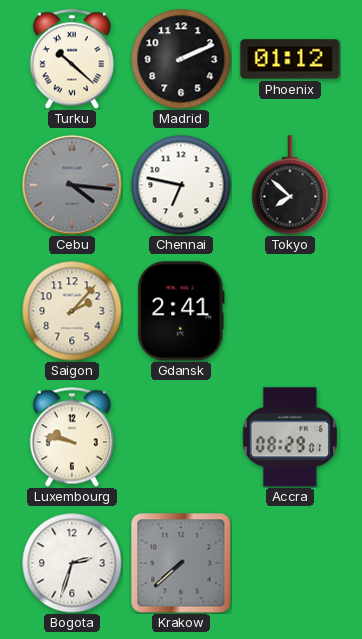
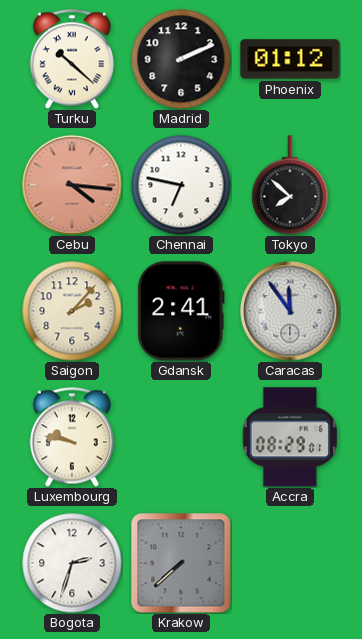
Cebu dial: grey -> salmon
Caracas: none -> 11:54
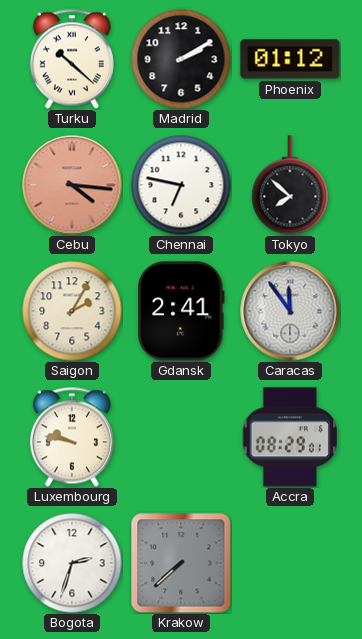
Madrid: 2:11 -> 2:10
Saigon: 2:07 -> 2:05
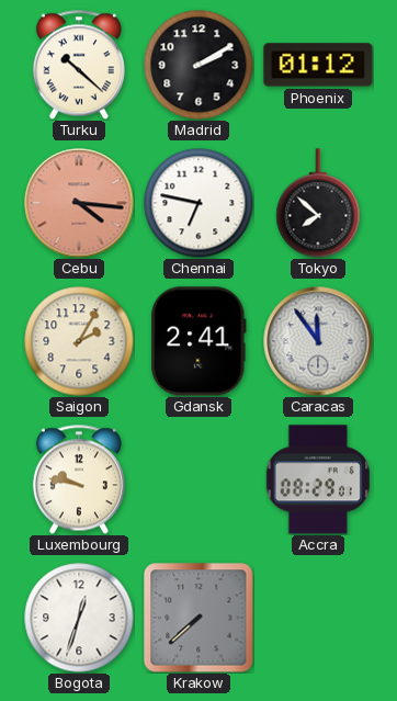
Bogota: 2:33 -> 12:33
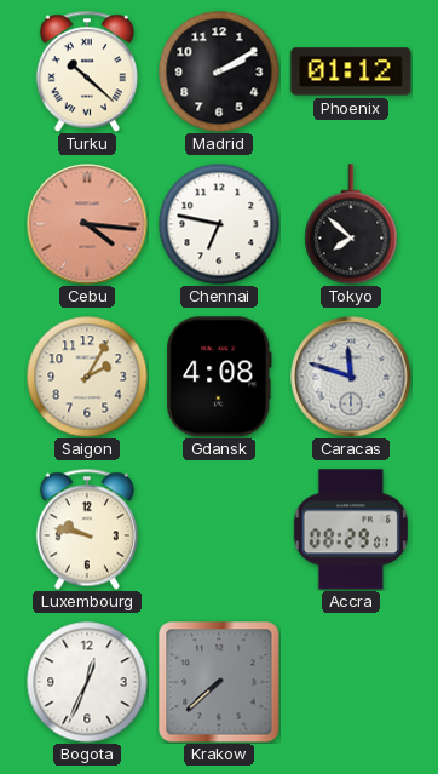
Gdansk: 2:41 -> 4:08
Caracas: 11:54 -> 11:48
Bogota: 12:33 -> 12:34
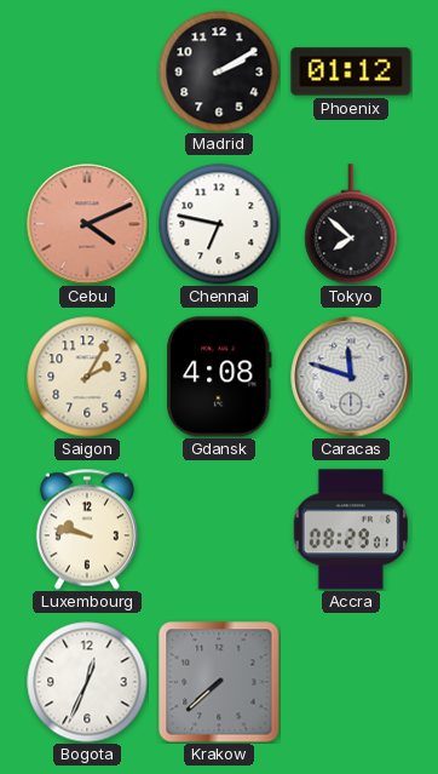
Turku: 10:22 -> none
Cebu: 4:16 -> 4:11
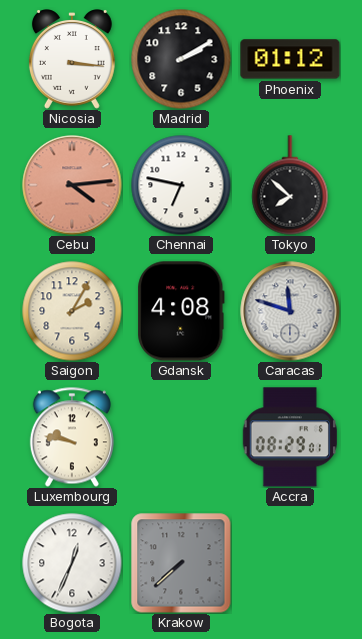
Nicosia: none -> 3:16
Cebu: 4:11 -> 4:14
